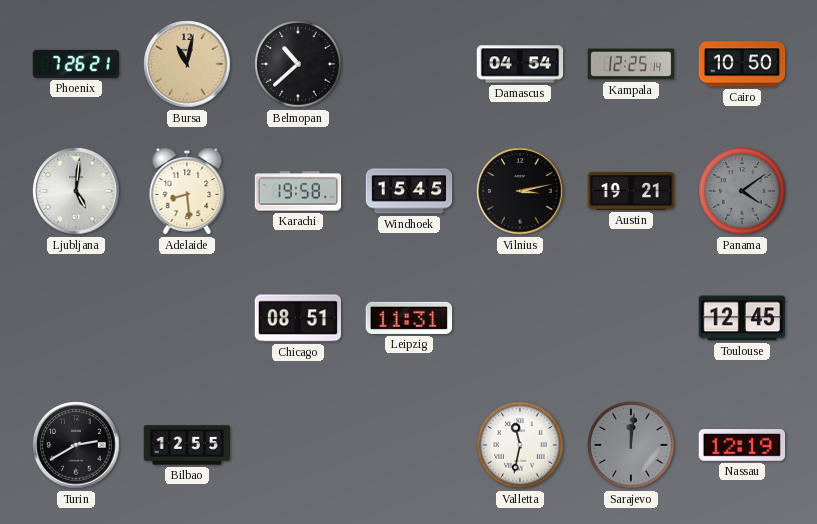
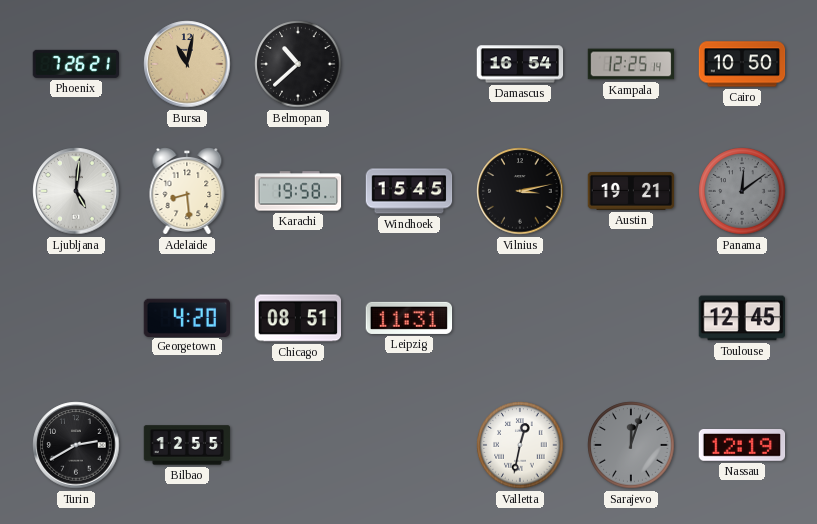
Damascus: 04:54 -> 16:54
Panama: 4:09 -> 12:09
Georgetown: none -> 4:20
Valletta: 11:32 -> 12:32
Sarajevo: 12:01 -> 12:03
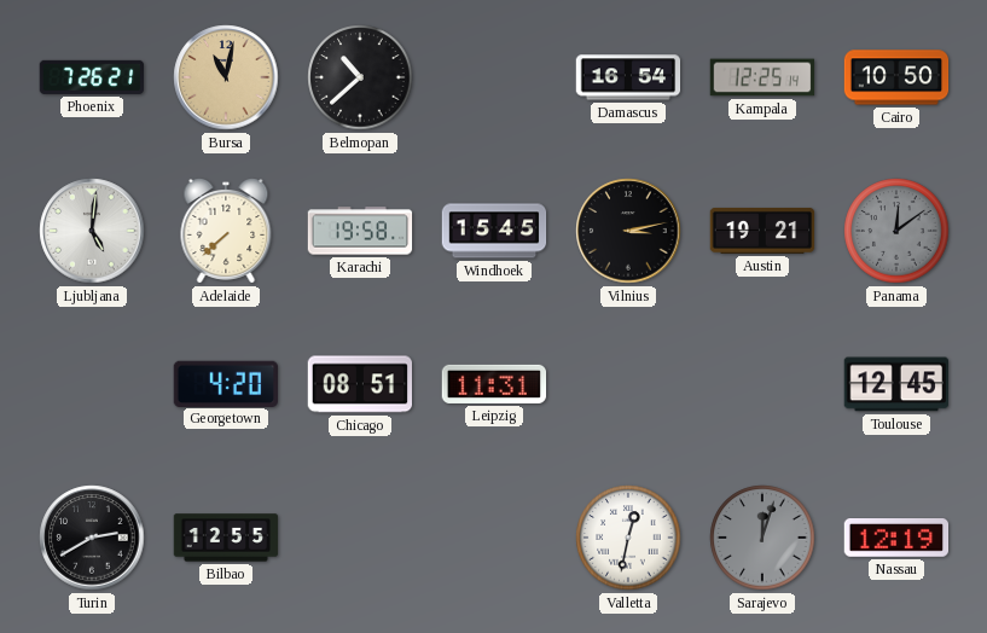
Adelaide: 8:29 -> 7:38
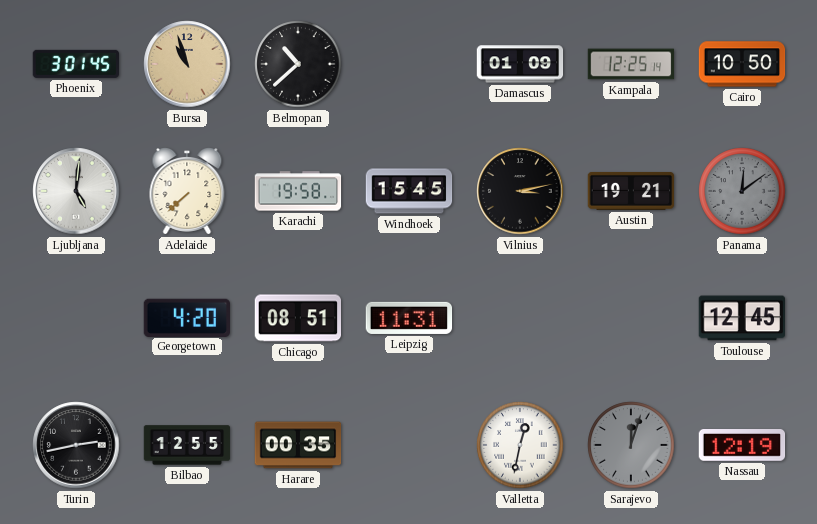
Phoenix: 7:26 -> 3:01
Bursa: 11:02 -> 10:57
Damascus: 16:54 -> 01:09
Turin: 2:40 -> 2:43
Harare: none -> 00:35
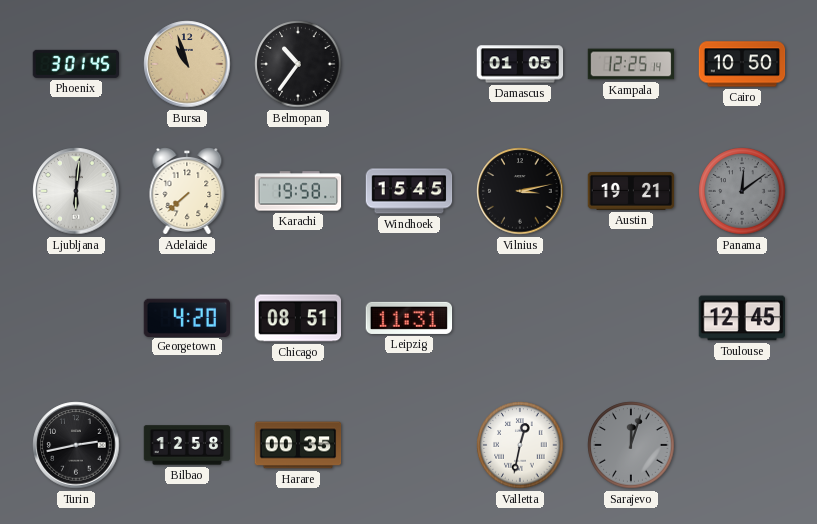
Belmopan: 10:38 -> 10:36
Damascus: 01:09 -> 01:05
Ljubljana: 5:01 -> 6:01
Bilbao: 12:55 -> 12:58
Nassau: 12:19 -> none
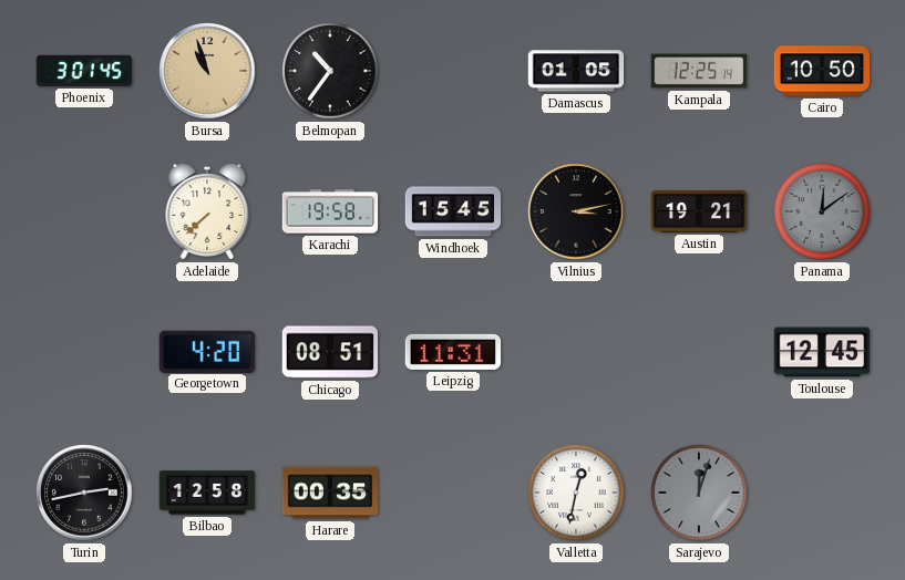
Ljubljana: 6:01 -> none
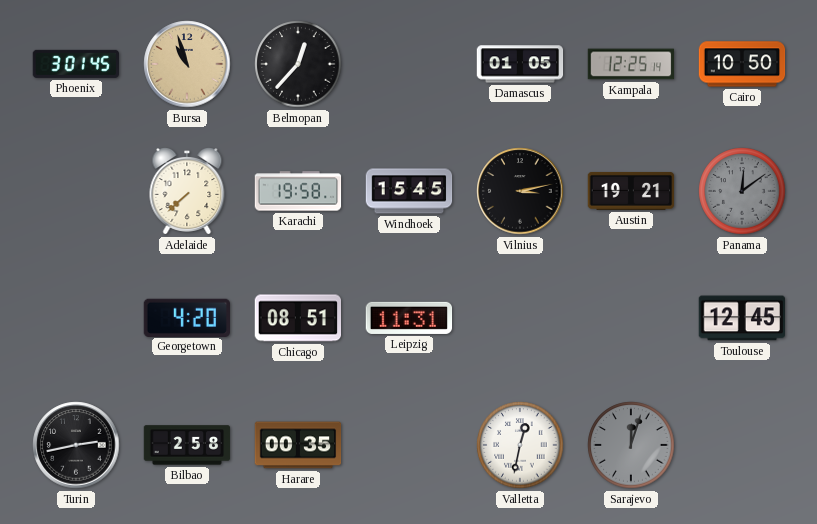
Belmopan: 10:36 -> 12:37
Bilbao: 12:58 -> 2:58
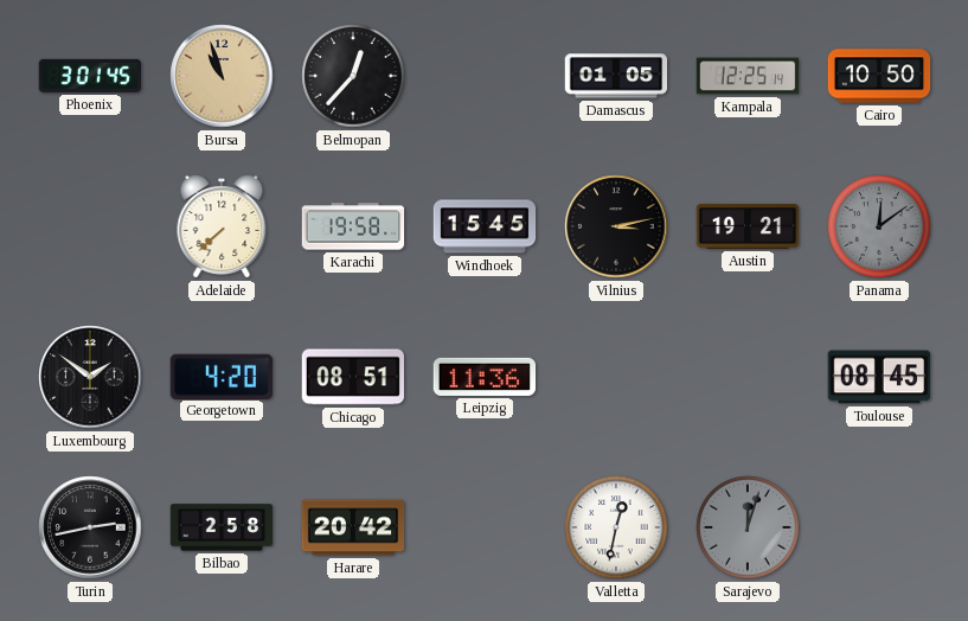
Luxembourg: none -> 1:51
Leipzig: 11:31 -> 11:36
Toulouse: 12:45 -> 08:45
Harare: 00:35 -> 20:42
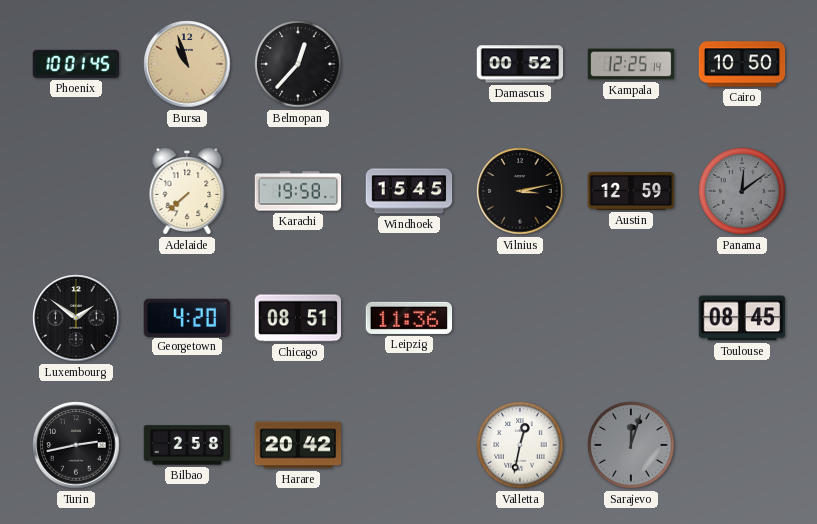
Phoenix: 3:01 -> 10:01
Damascus: 01:05 -> 00:52
Austin: 19:21 -> 12:59
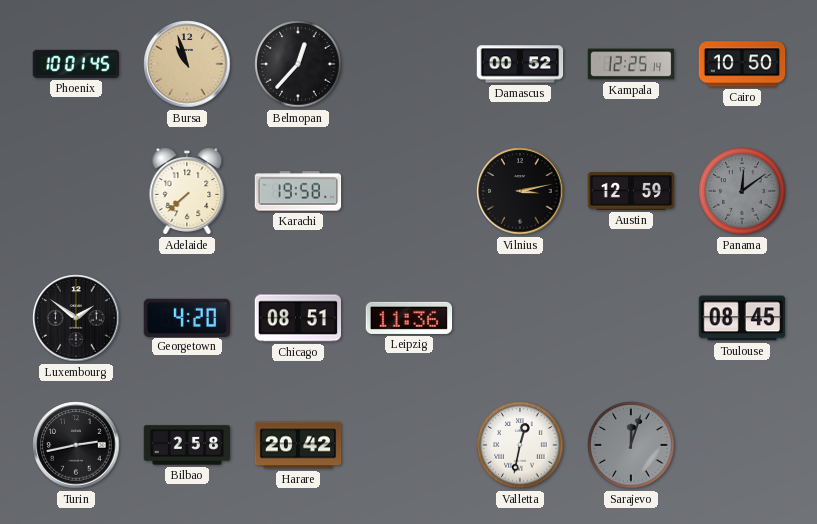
Windhoek: 15:45 -> none
